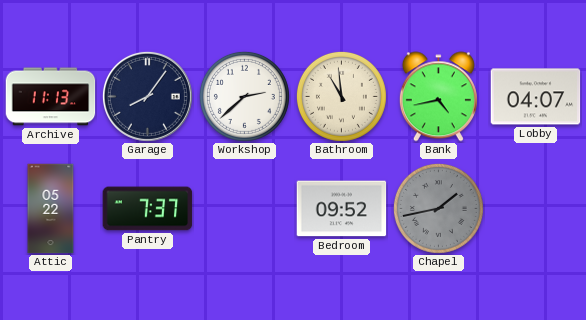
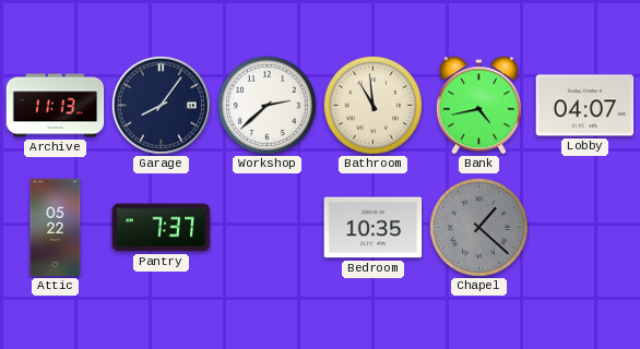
Bedroom: 09:52 -> 10:35
Chapel: 1:43 -> 1:22
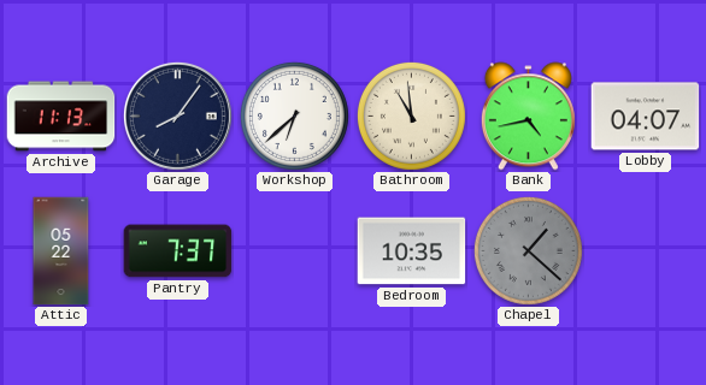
Workshop: 2:38 -> 6:38
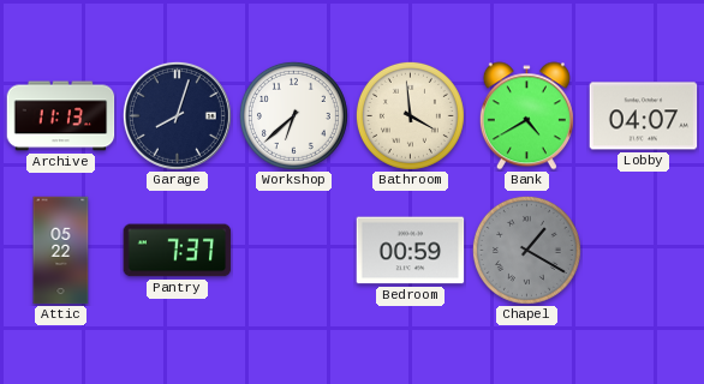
Garage: 8:06 -> 8:03
Bathroom: 10:59 -> 3:59
Bank: 4:43 -> 4:40
Bedroom: 10:35 -> 00:59
Chapel: 1:22 -> 1:20
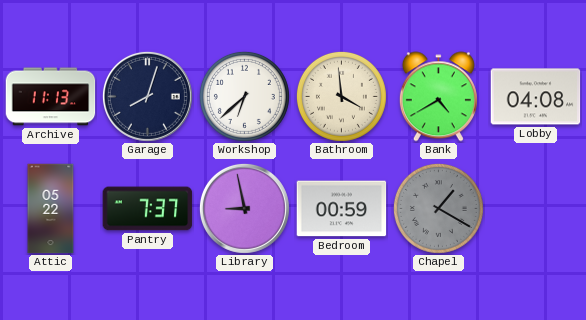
Lobby: 04:07 -> 04:08
Library: none -> 8:58
